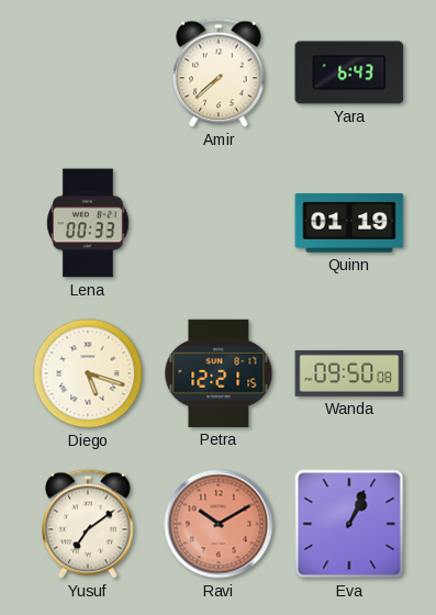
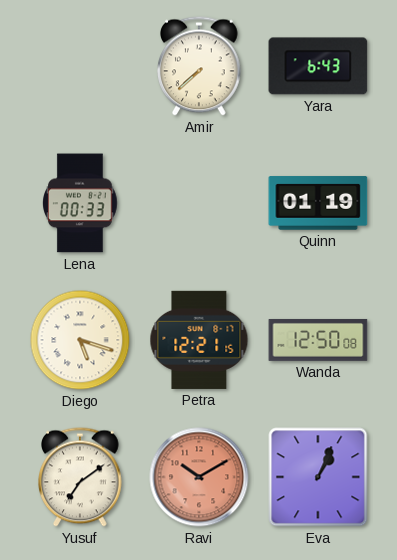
Wanda: 09:50 -> 12:50
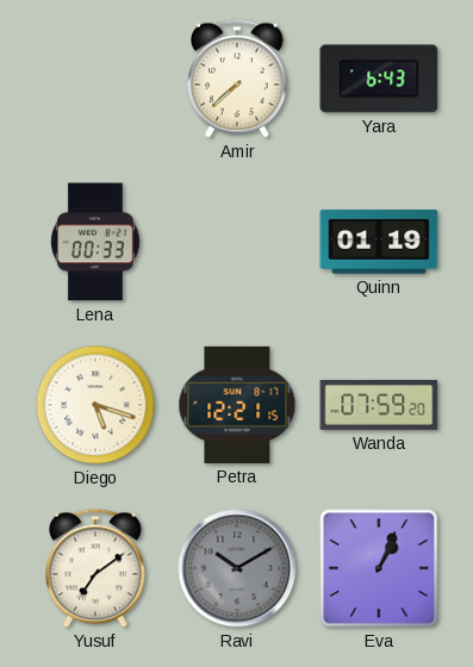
Wanda: 12:50 -> 07:59
Ravi dial: salmon -> grey
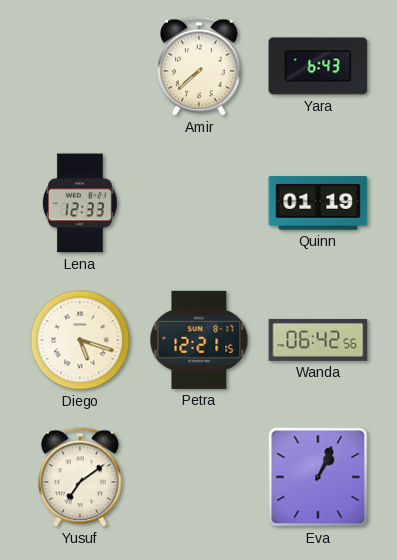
Lena: 00:33 -> 12:33
Wanda: 07:59 -> 06:42
Ravi: 10:10 -> none
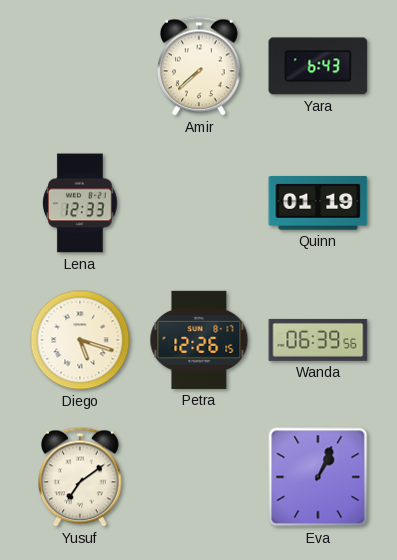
Petra: 12:21 -> 12:26
Wanda: 06:42 -> 06:39
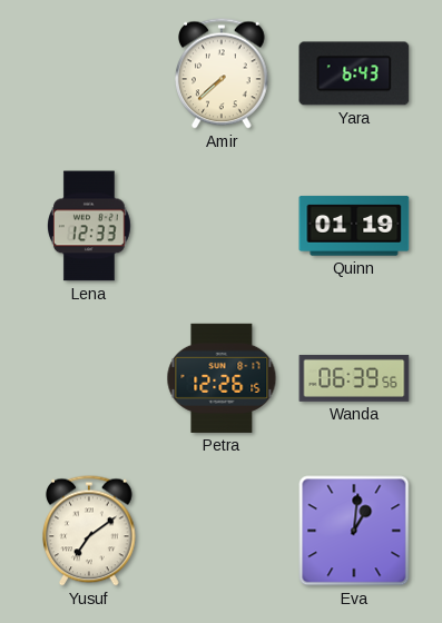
Diego: 5:18 -> none
Eva: 1:04 -> 1:01
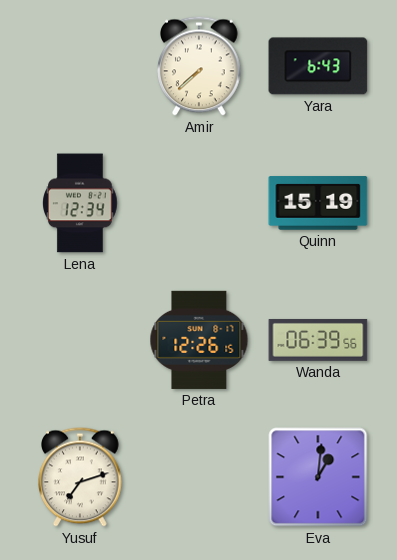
Lena: 12:33 -> 12:34
Quinn: 01:19 -> 15:19
Yusuf: 7:09 -> 7:12
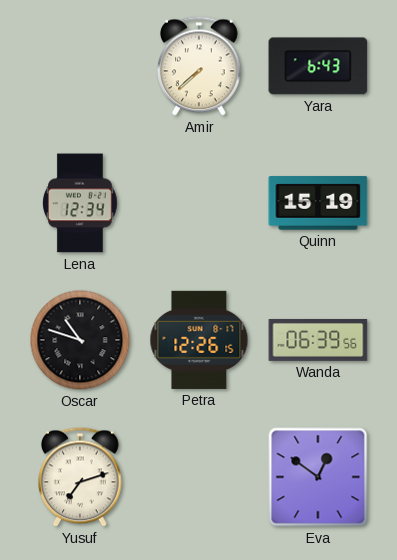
Oscar: none -> 10:48
Eva: 1:01 -> 12:51
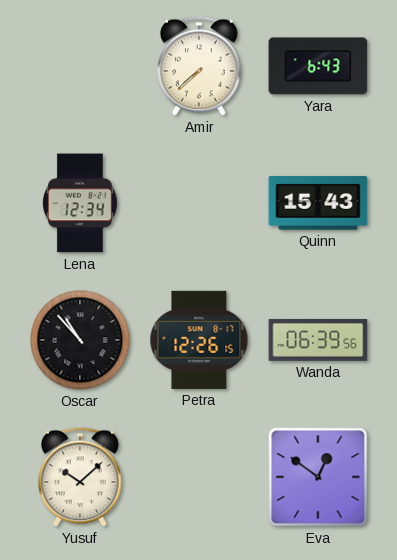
Quinn: 15:19 -> 15:43
Oscar: 10:48 -> 10:53
Yusuf: 7:12 -> 10:08
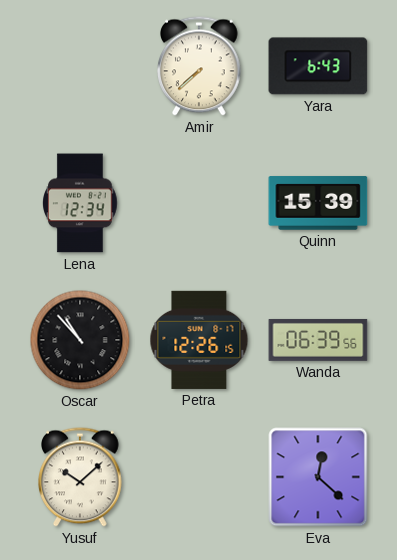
Quinn: 15:43 -> 15:39
Eva: 12:51 -> 12:22
